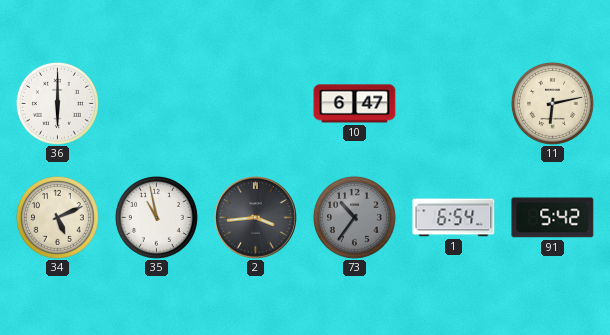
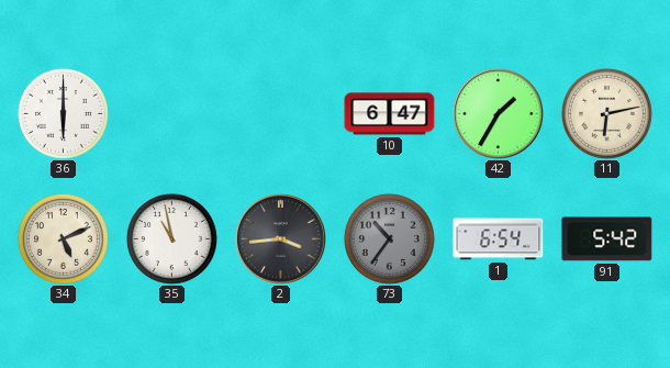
42: none -> 1:35
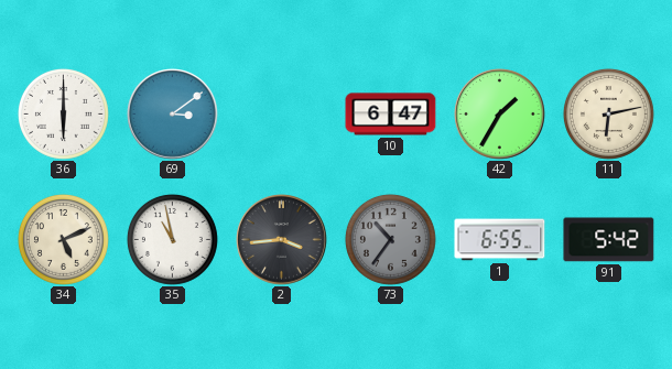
69: none -> 3:09
1: 6:54 -> 6:55
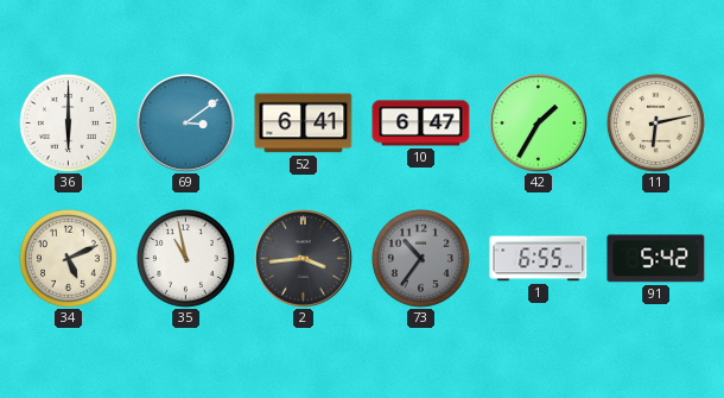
52: none -> 6:41
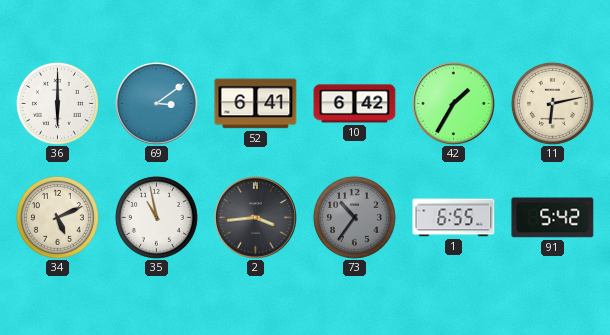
10: 6:47 -> 6:42
